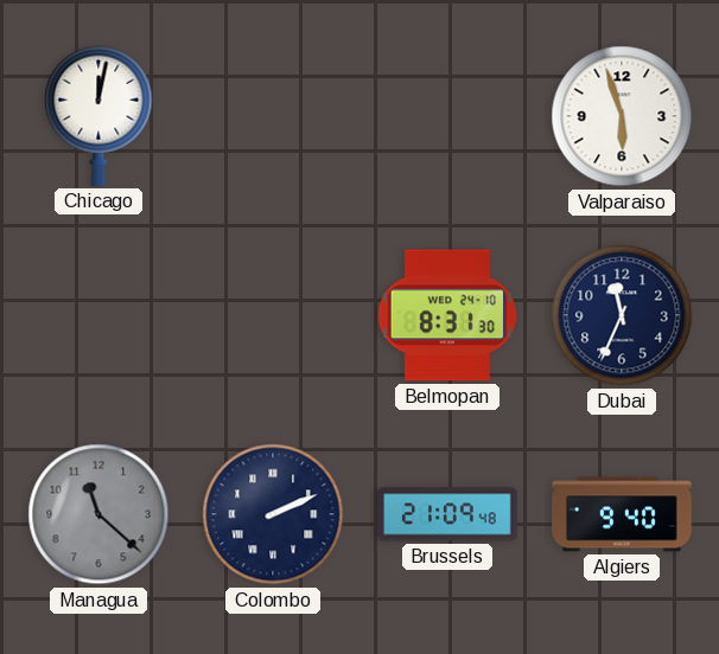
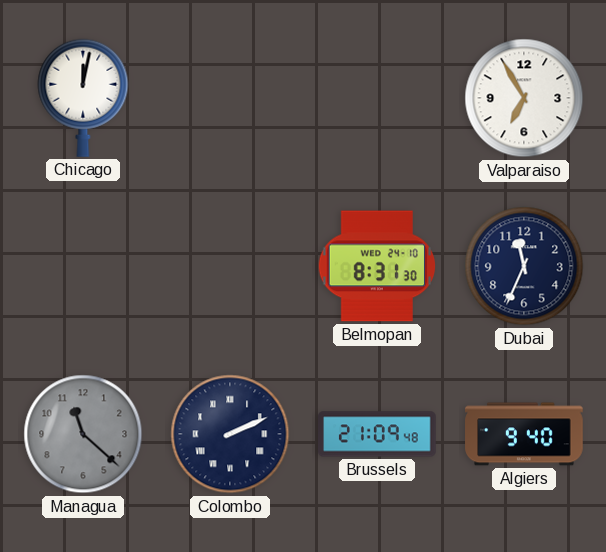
Valparaiso: 5:57 -> 6:55
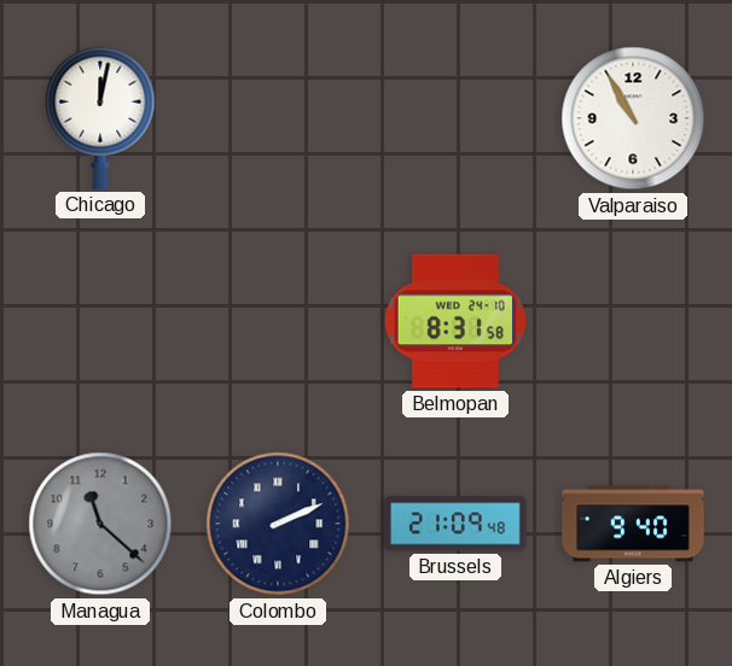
Valparaiso: 6:55 -> 10:55
Belmopan: 8:31:30 -> 8:31:58
Dubai: 11:34 -> none
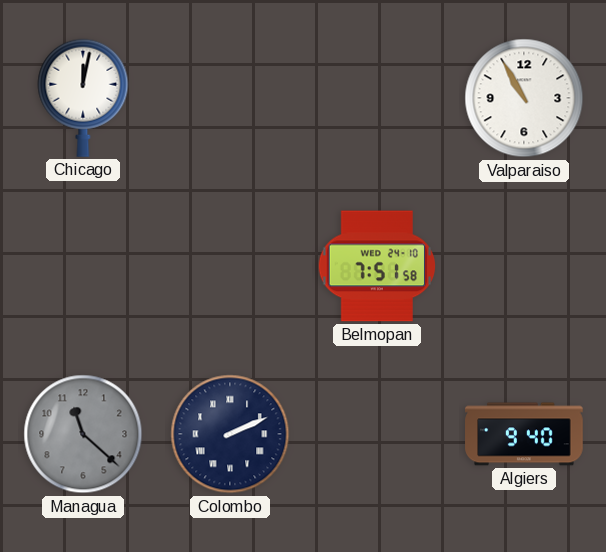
Belmopan: 8:31 -> 7:51
Brussels: 21:09 -> none
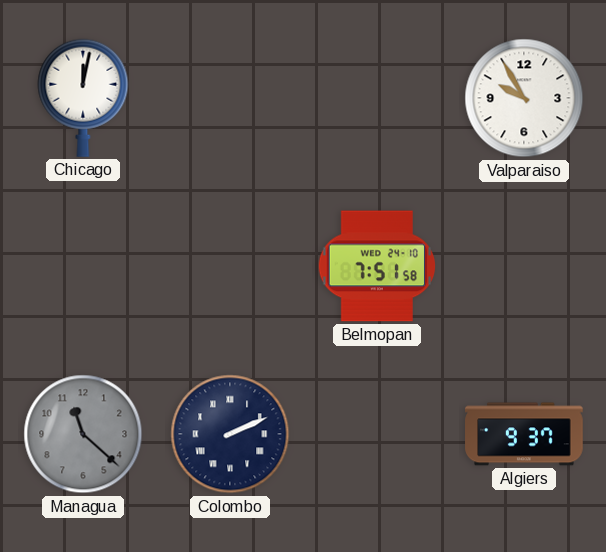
Valparaiso: 10:55 -> 9:55
Algiers: 9:40 -> 9:37
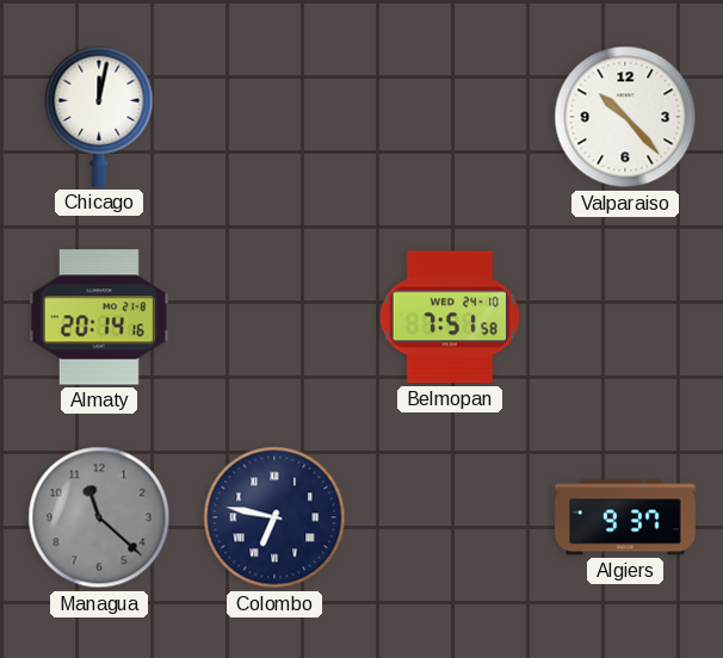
Valparaiso: 9:55 -> 10:23
Almaty: none -> 20:14
Colombo: 2:11 -> 6:47
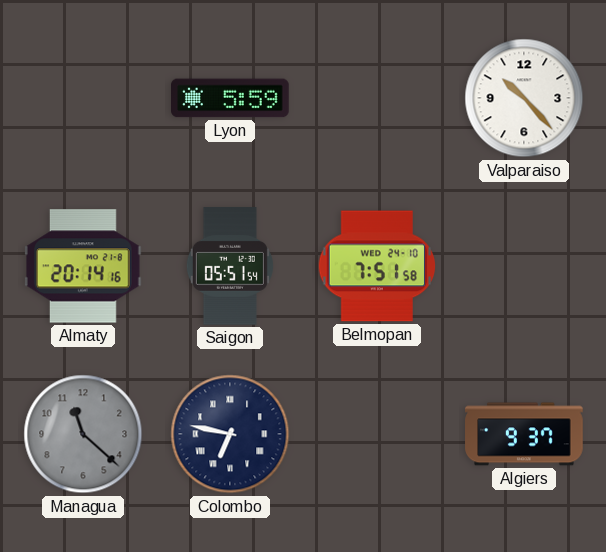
Chicago: 12:02 -> none
Lyon: none -> 5:59
Saigon: none -> 05:51
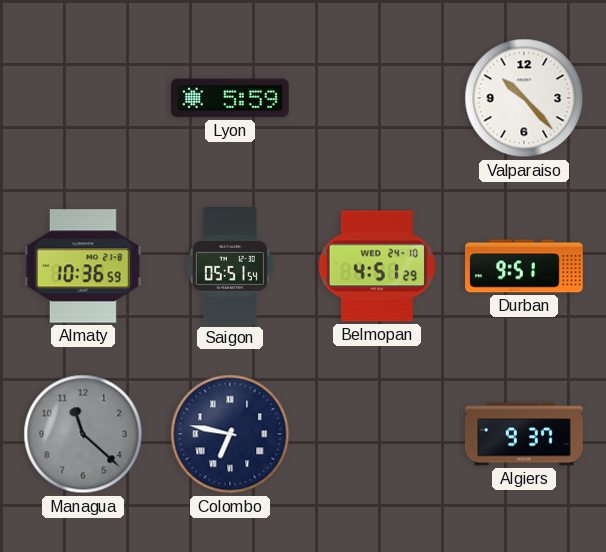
Almaty: 20:14 -> 10:36
Belmopan: 7:51 -> 4:51
Durban: none -> 9:51
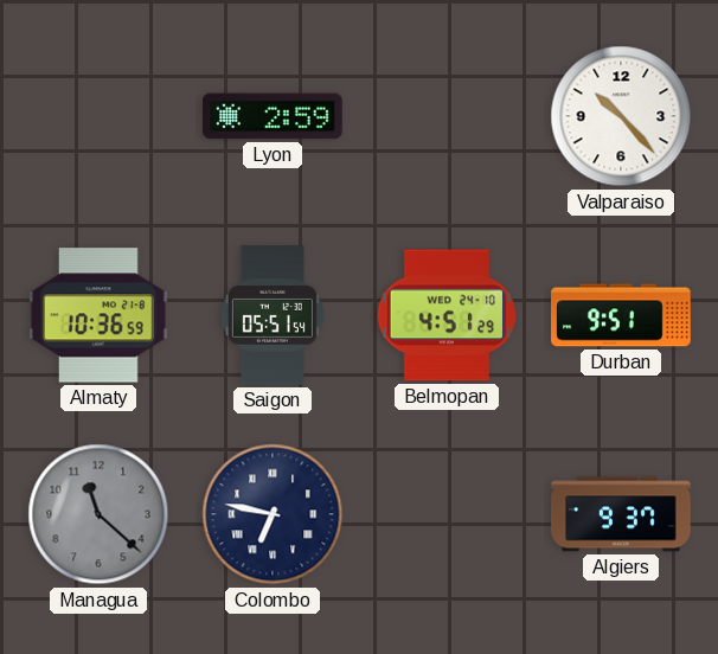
Lyon: 5:59 -> 2:59
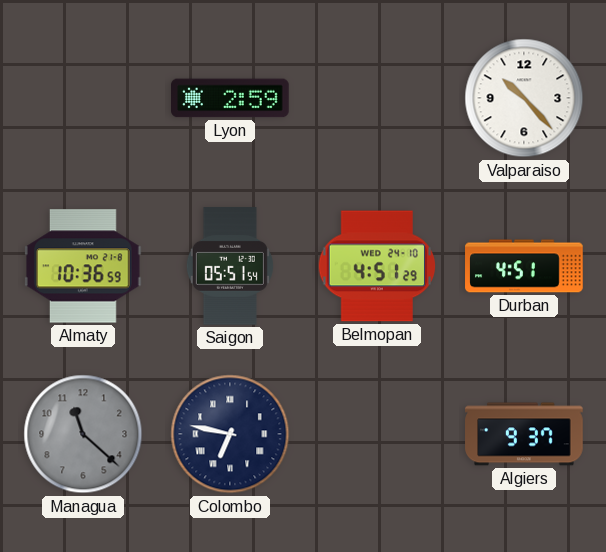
Durban: 9:51 -> 4:51
